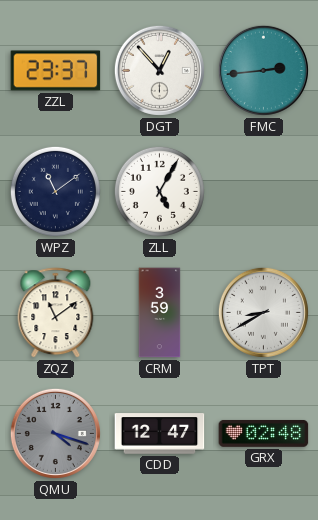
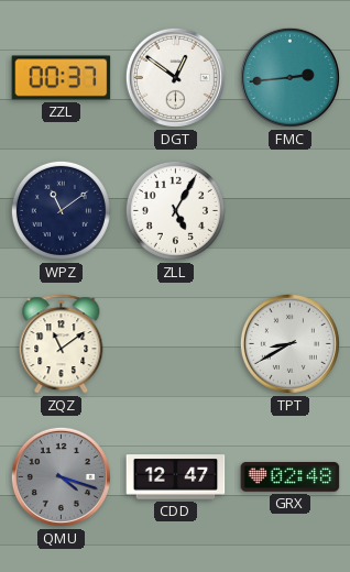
ZZL: 23:37 -> 00:37
DGT: 12:53 -> 12:51
CRM: 3:59 -> none
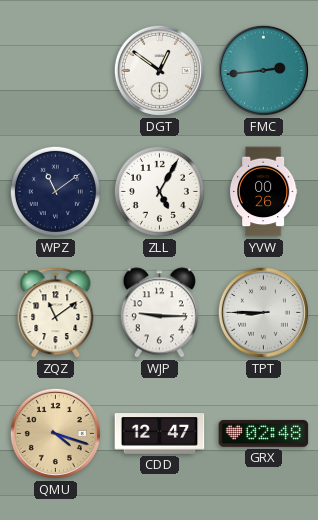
ZZL: 00:37 -> none
YVW: none -> 00:26
WJP: none -> 9:15
TPT: 8:40 -> 8:45
QMU dial: grey -> champagne
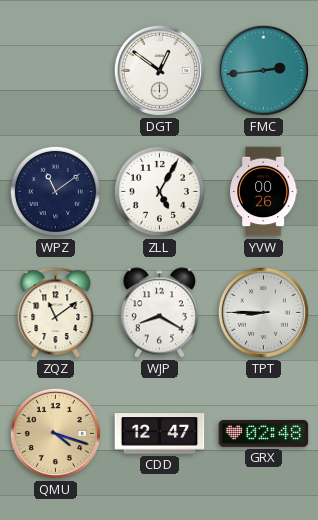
WJP: 9:15 -> 8:20
